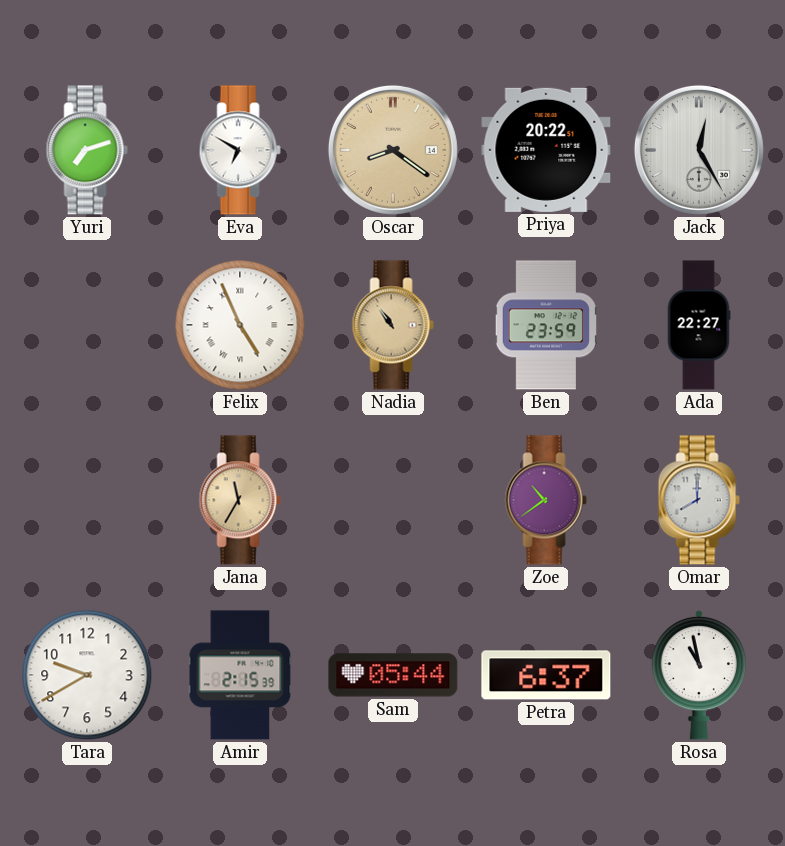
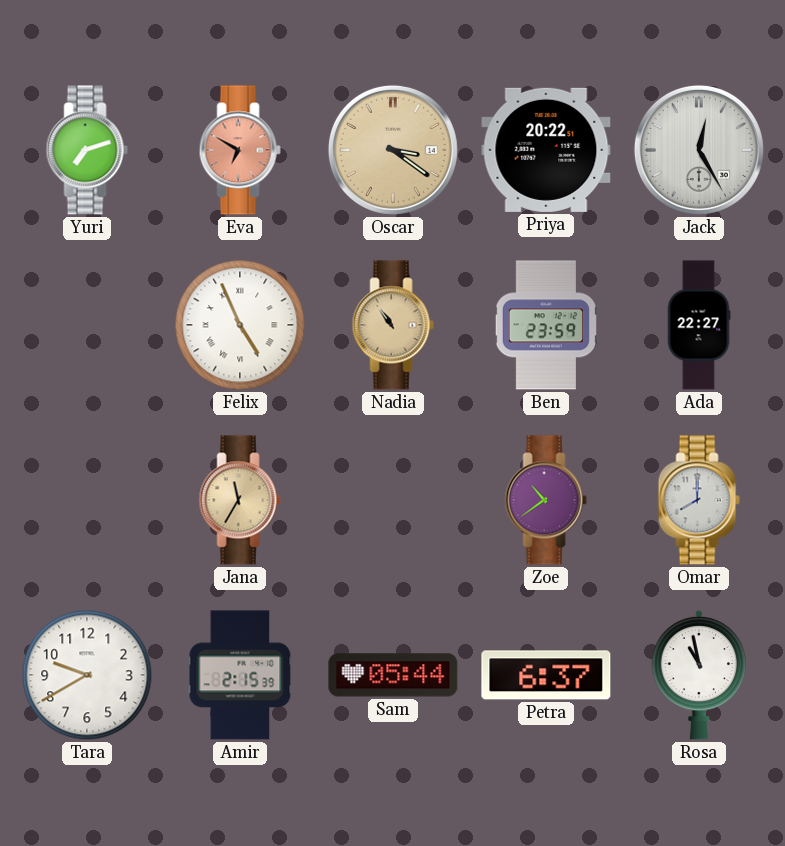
Eva dial: white -> salmon
Oscar: 8:21 -> 3:21
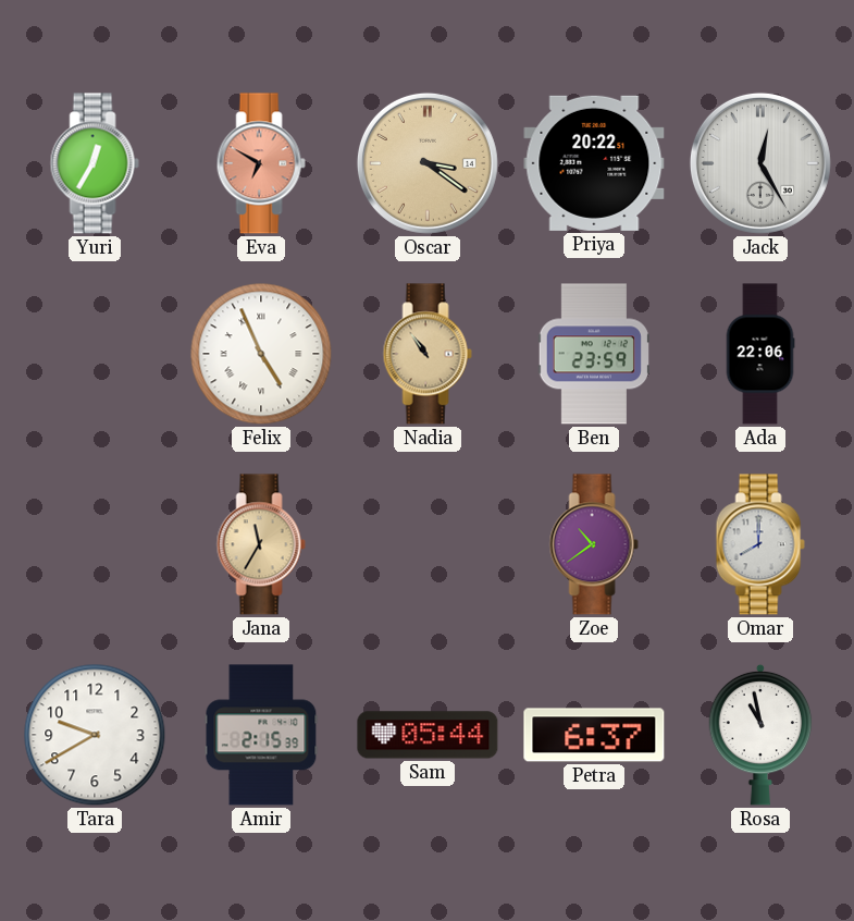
Yuri: 7:12 -> 12:35
Ada: 22:27 -> 22:06
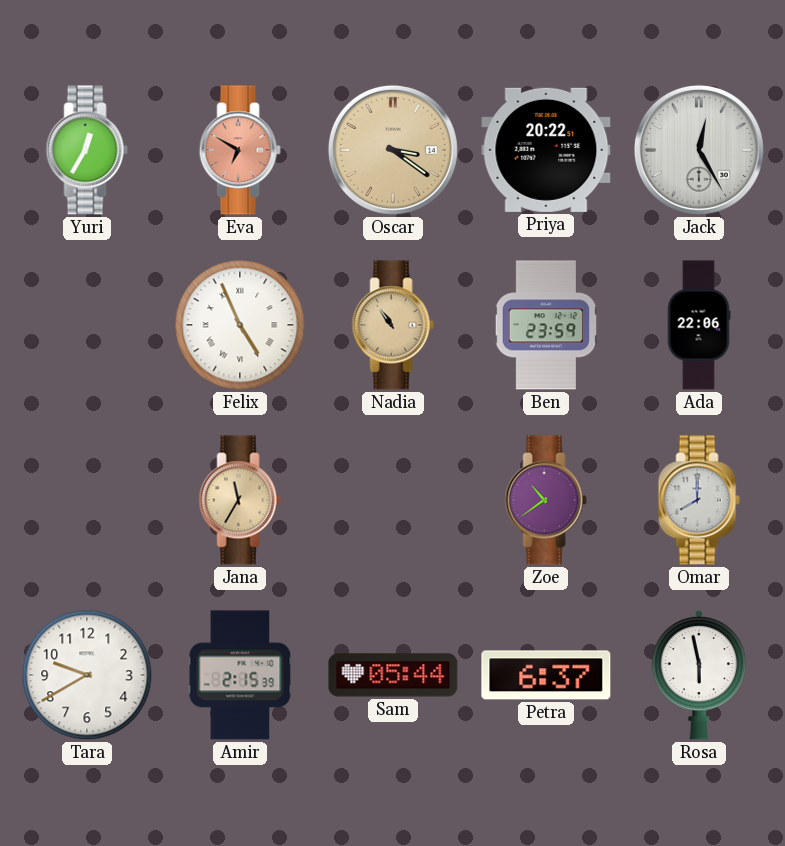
Rosa: 10:58 -> 5:58
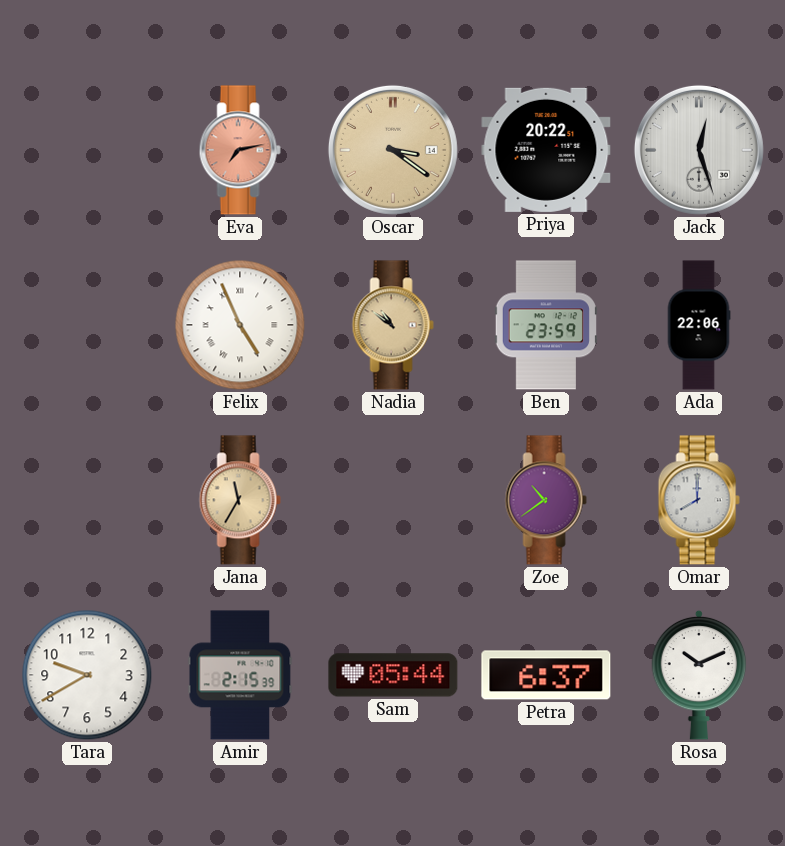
Yuri: 12:35 -> none
Eva: 6:50 -> 7:13
Jack: 12:25 -> 12:27
Nadia: 10:54 -> 10:51
Rosa: 5:58 -> 10:11
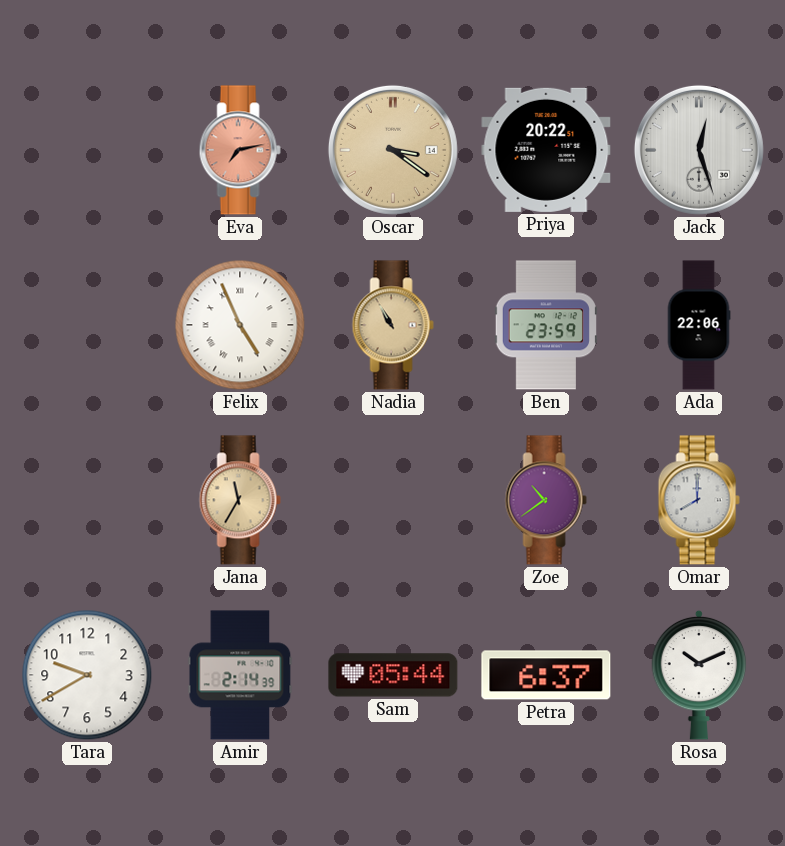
Nadia: 10:51 -> 10:55
Amir: 2:15 -> 2:14
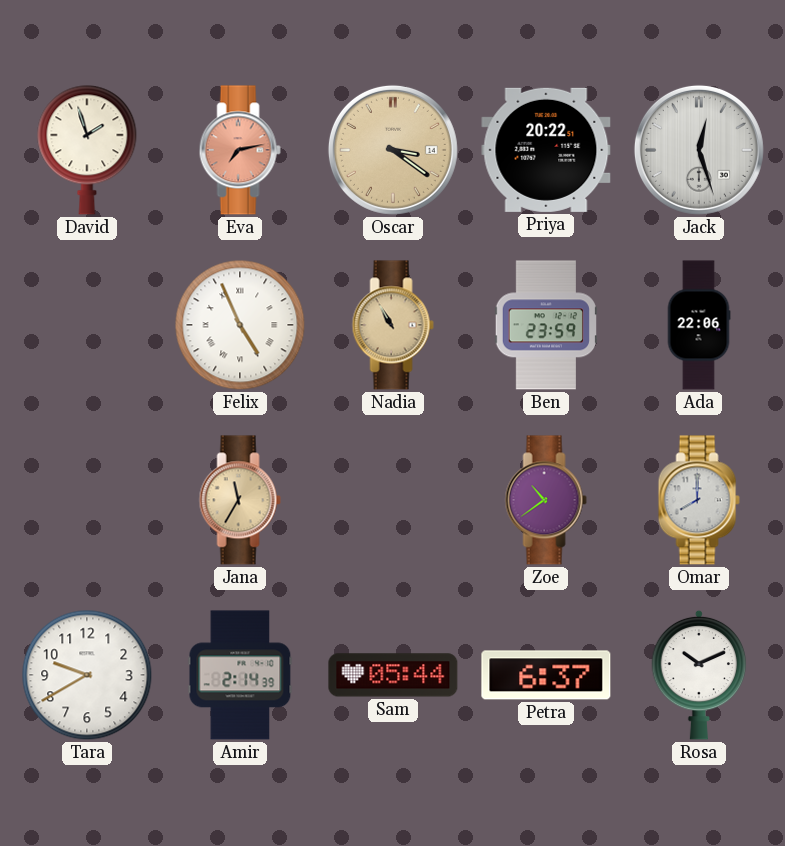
David: none -> 1:57
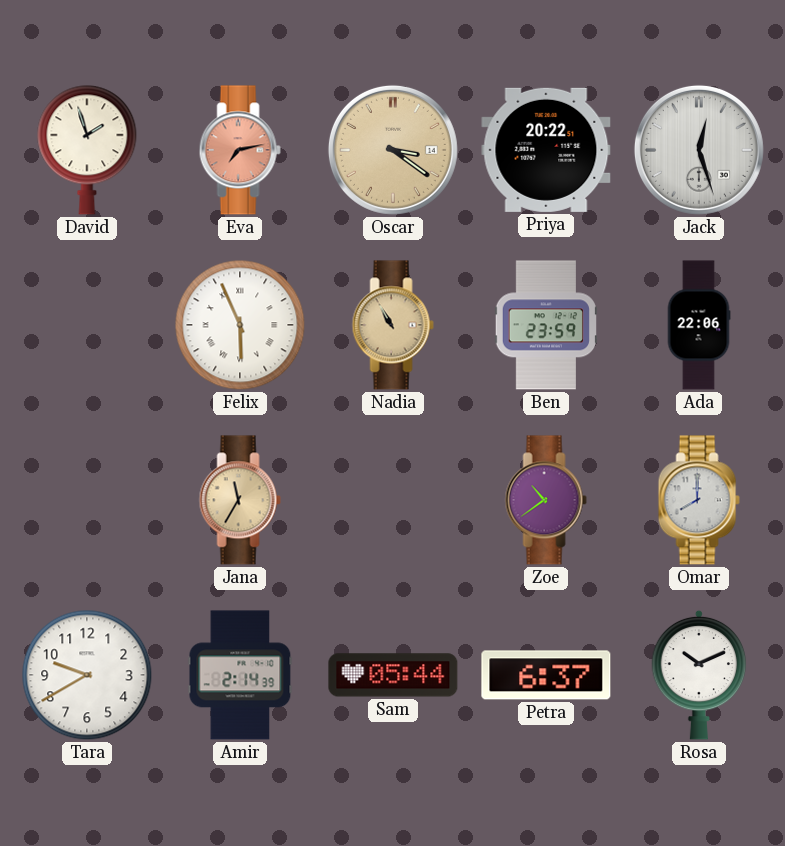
Felix: 4:56 -> 5:56
